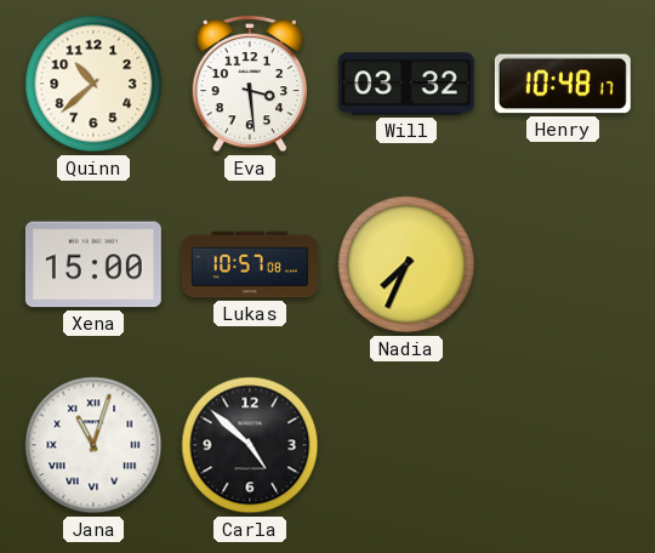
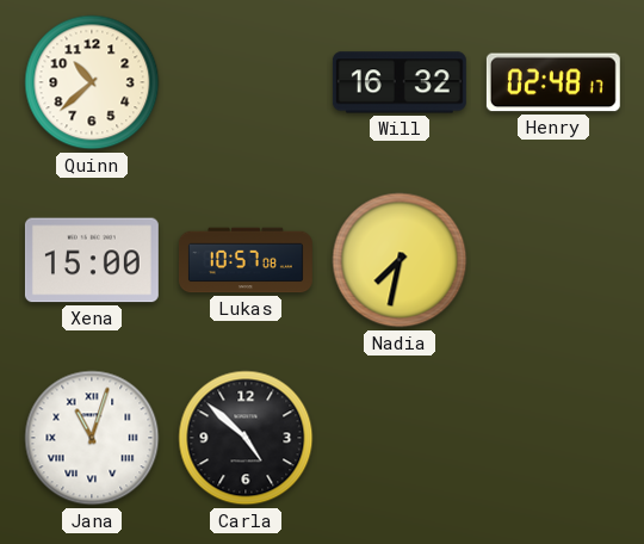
Eva: 3:29 -> none
Will: 03:32 -> 16:32
Henry: 10:48 -> 02:48
Nadia: 7:34 -> 7:32
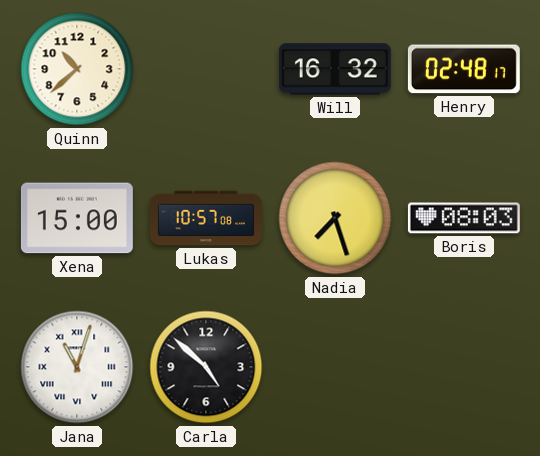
Nadia: 7:32 -> 7:27
Boris: none -> 08:03
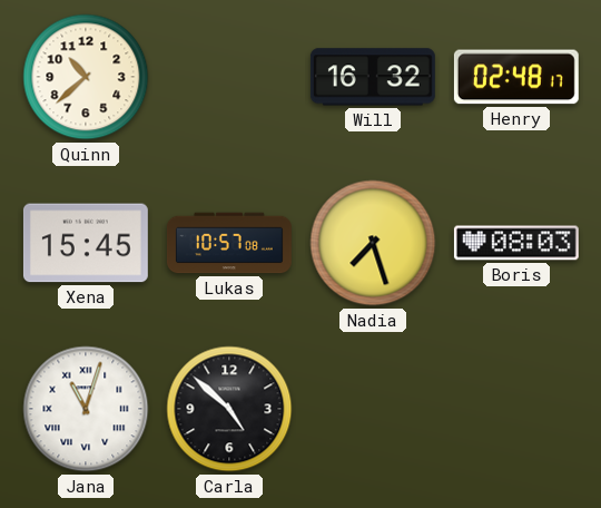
Xena: 15:00 -> 15:45
